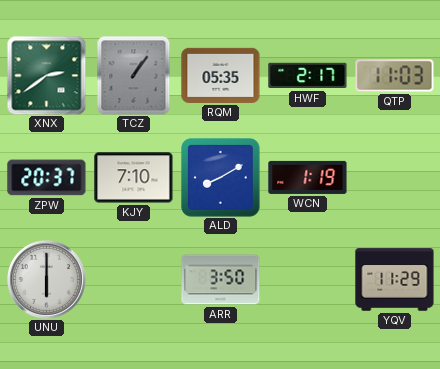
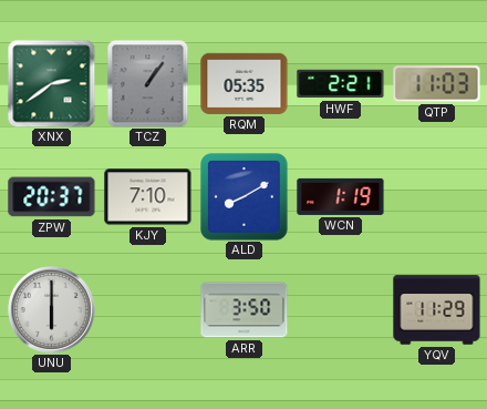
HWF: 2:17 -> 2:21
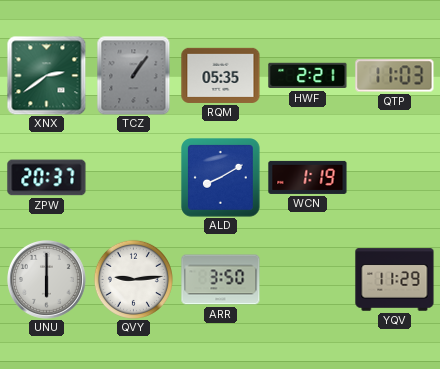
KJY: 7:10 -> none
QVY: none -> 9:14
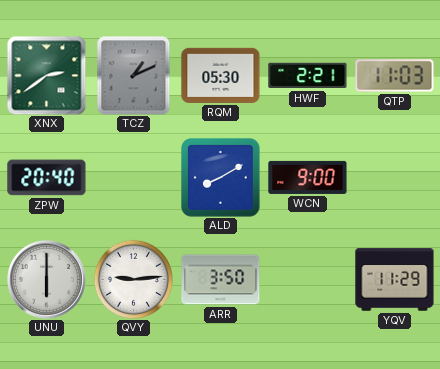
TCZ: 1:06 -> 1:11
RQM: 05:35 -> 05:30
ZPW: 20:37 -> 20:40
WCN: 1:19 -> 9:00
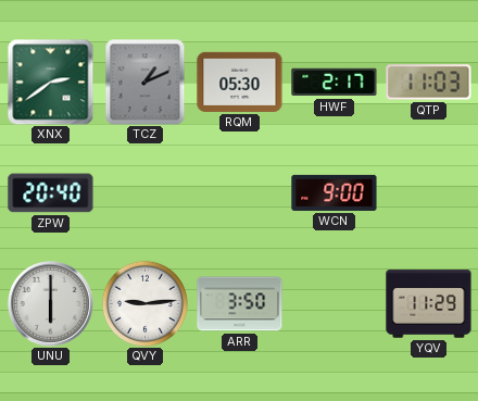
HWF: 2:21 -> 2:17
ALD: 8:10 -> none
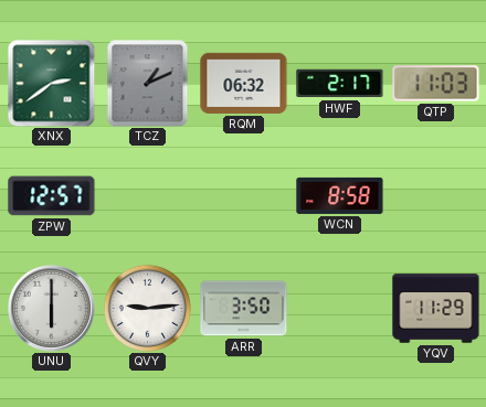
RQM: 05:30 -> 06:32
ZPW: 20:40 -> 12:57
WCN: 9:00 -> 8:58
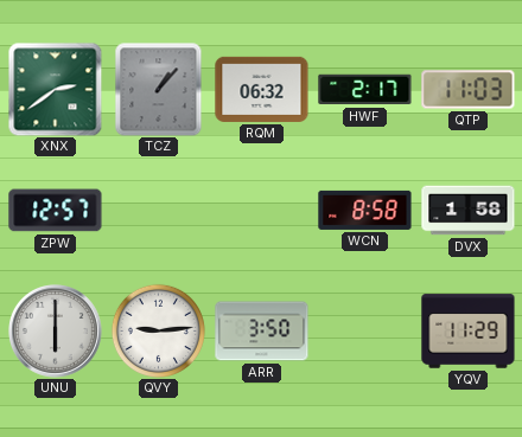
TCZ: 1:11 -> 1:07
DVX: none -> 1:58
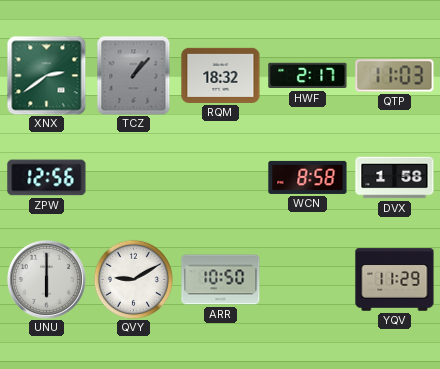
RQM: 06:32 -> 18:32
ZPW: 12:57 -> 12:56
QVY: 9:14 -> 9:10
ARR: 3:50 -> 10:50
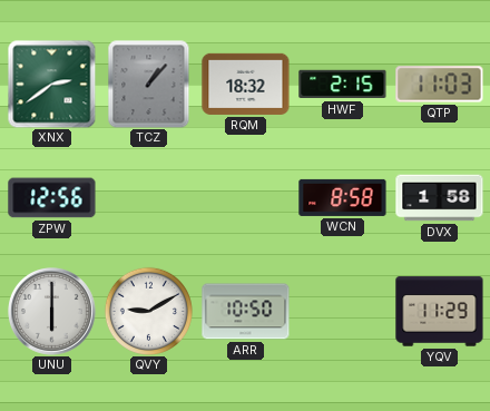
HWF: 2:17 -> 2:15
